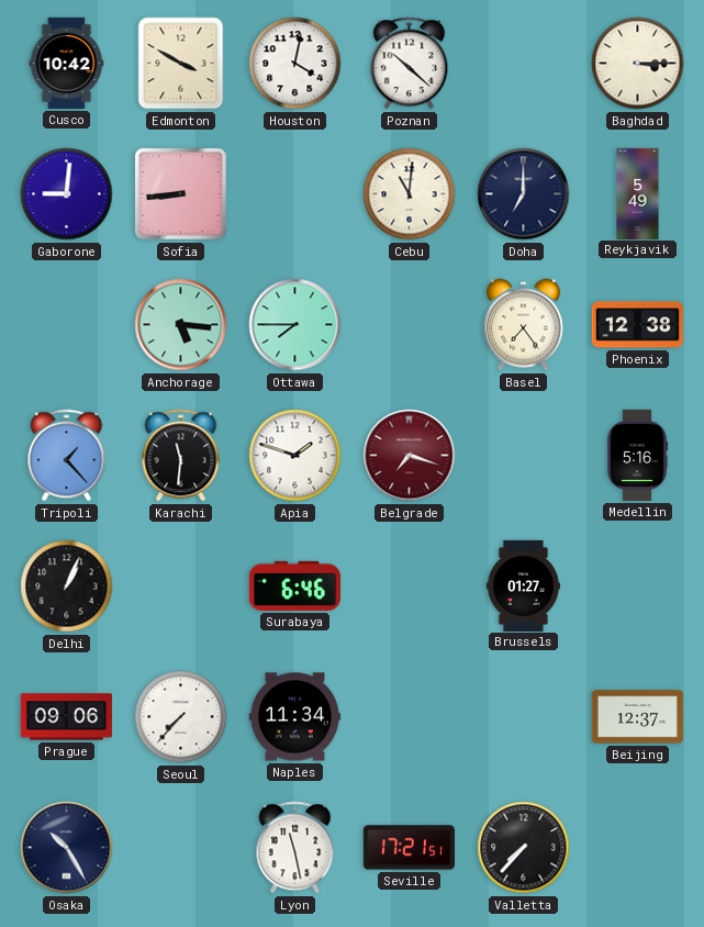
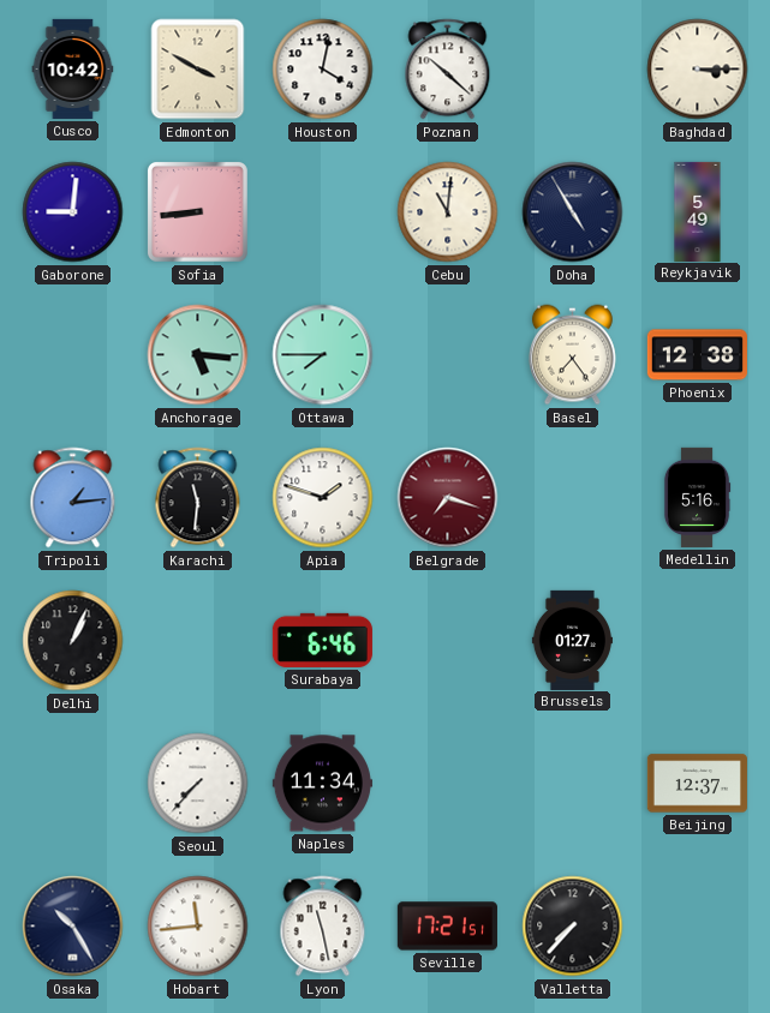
Doha: 7:00 -> 4:55
Tripoli: 1:23 -> 1:14
Prague: 09:06 -> none
Hobart: none -> 11:44
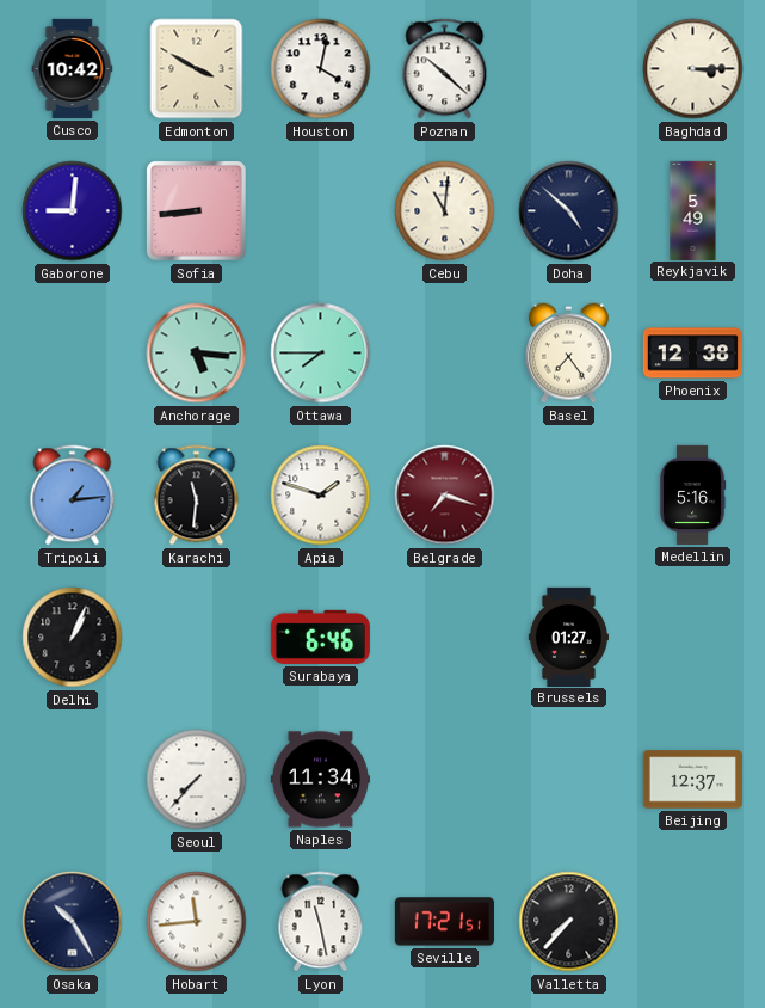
Doha: 4:55 -> 4:52
